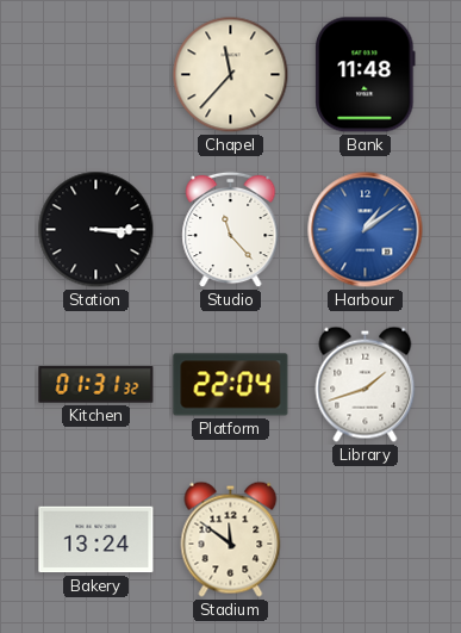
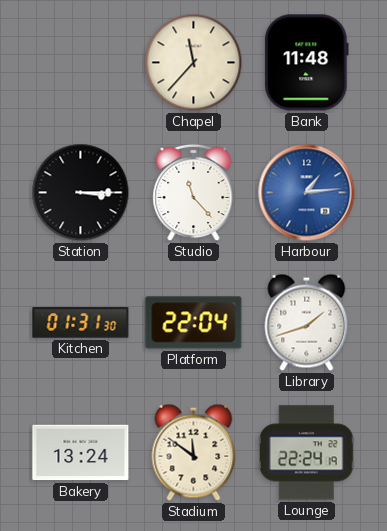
Harbour: 1:09 -> 1:14
Kitchen: 01:31:32 -> 01:31:30
Lounge: none -> 22:24
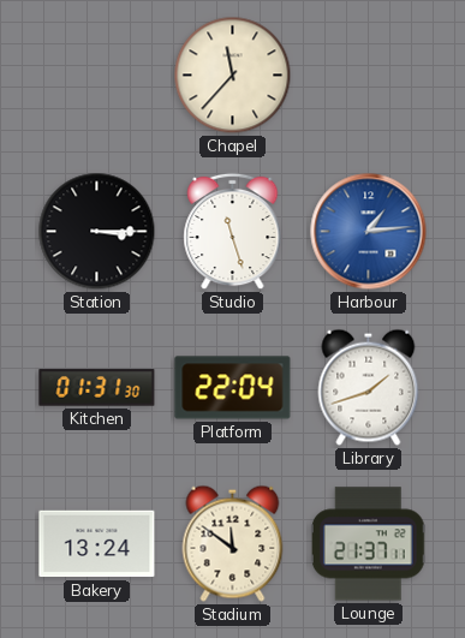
Bank: 11:48 -> none
Studio: 11:23 -> 11:27
Lounge: 22:24 -> 21:37
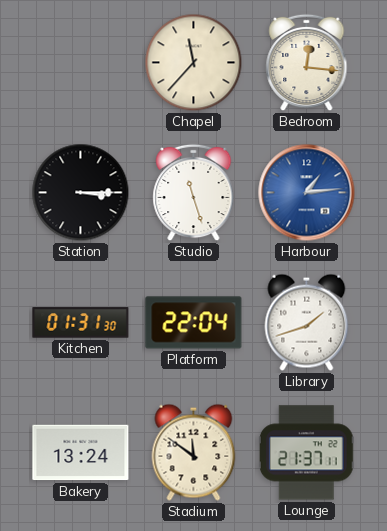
Bedroom: none -> 12:16
